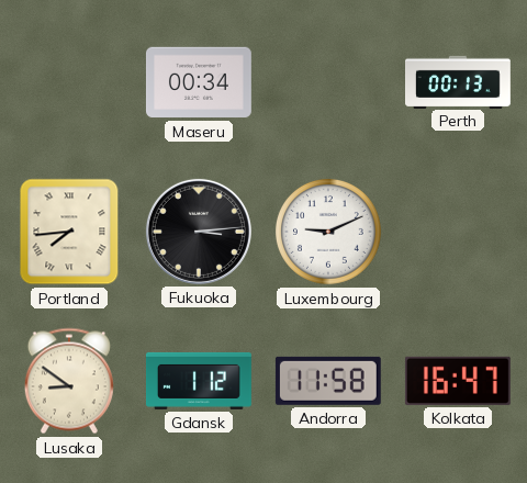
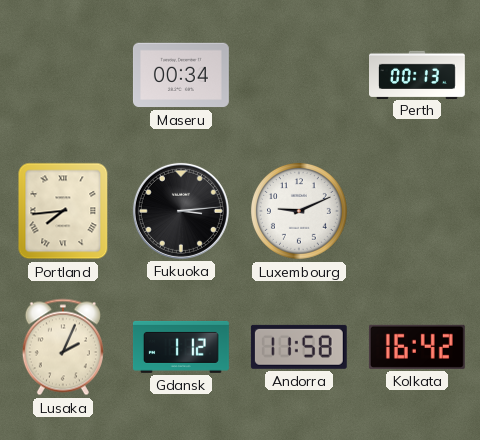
Lusaka: 8:51 -> 2:04
Kolkata: 16:47 -> 16:42
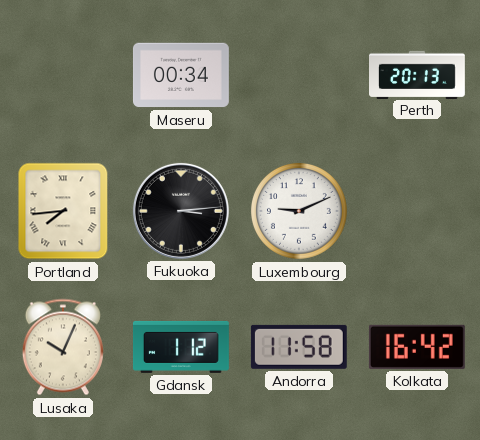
Perth: 00:13 -> 20:13
Lusaka: 2:04 -> 10:04
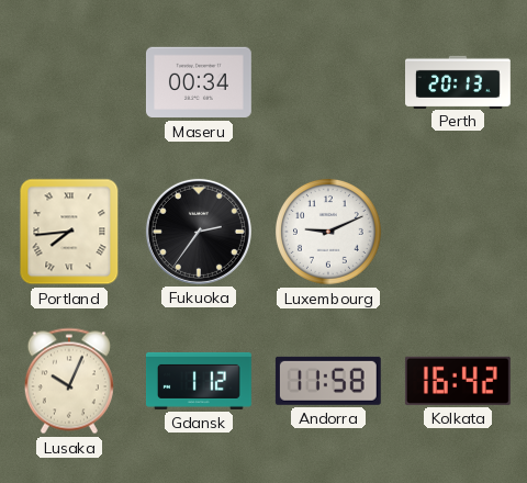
Fukuoka: 3:14 -> 2:36
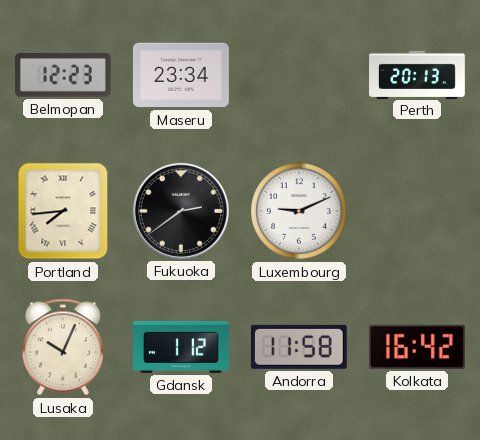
Belmopan: none -> 12:23
Maseru: 00:34 -> 23:34
Fukuoka: 2:36 -> 2:39
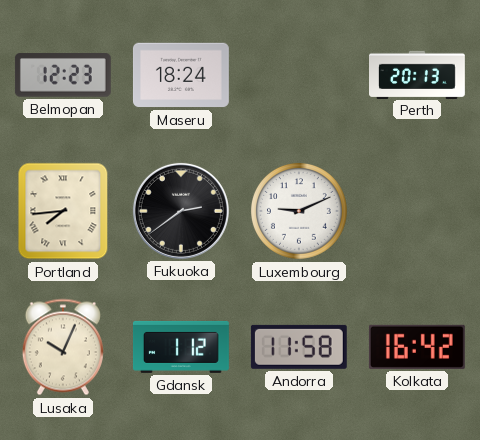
Maseru: 23:34 -> 18:24
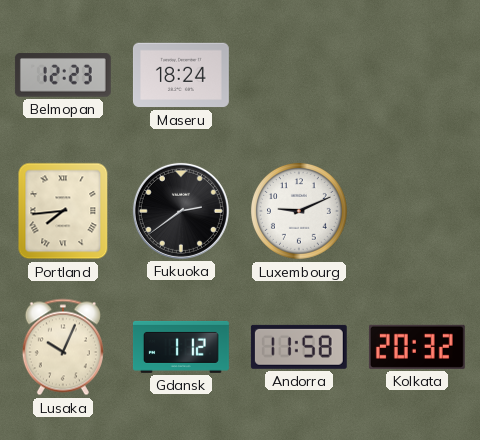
Perth: 20:13 -> none
Kolkata: 16:42 -> 20:32
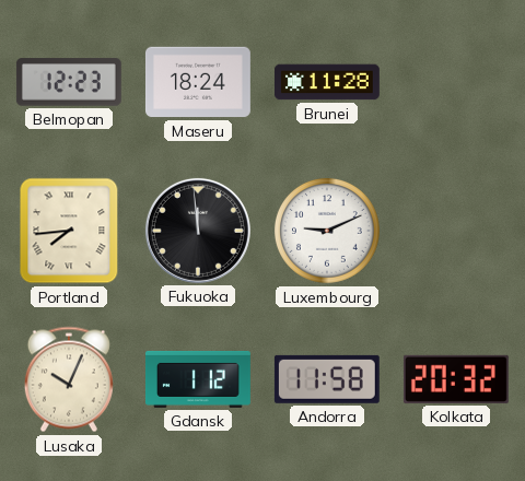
Brunei: none -> 11:28
Fukuoka: 2:39 -> 11:59
